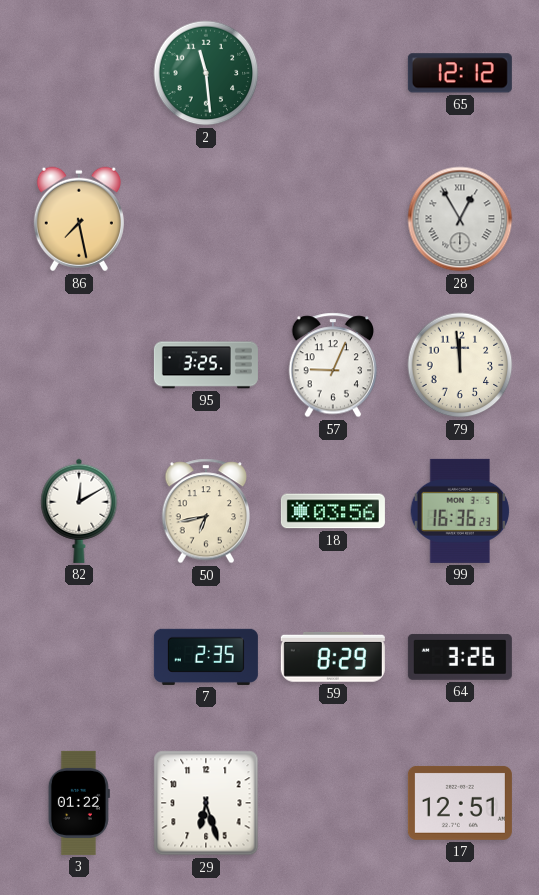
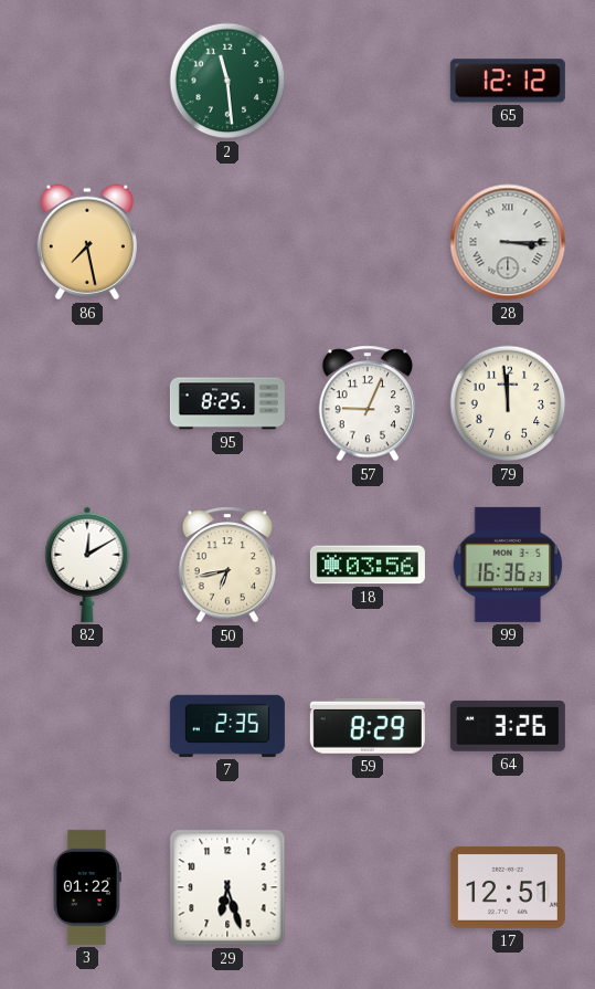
28: 12:55 -> 3:15
95: 3:25 -> 8:25
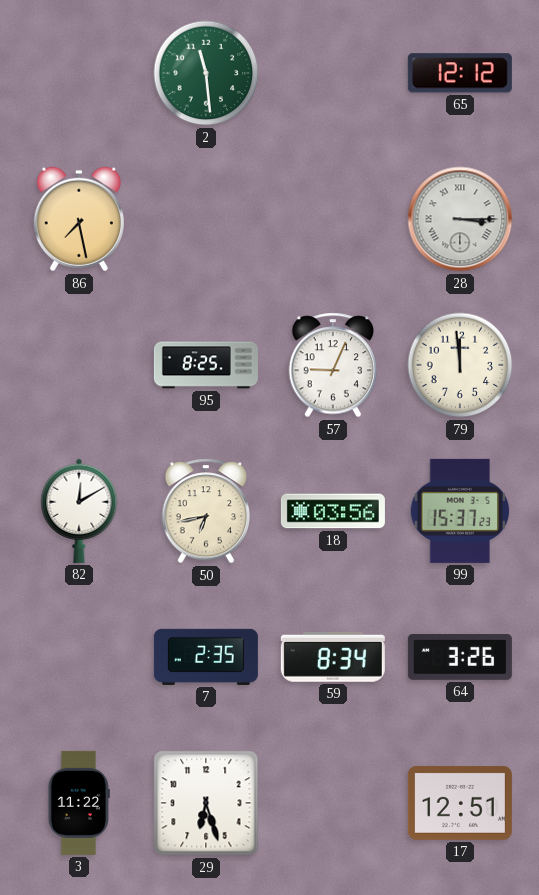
99: 16:36 -> 15:37
59: 8:29 -> 8:34
3: 01:22 -> 11:22
